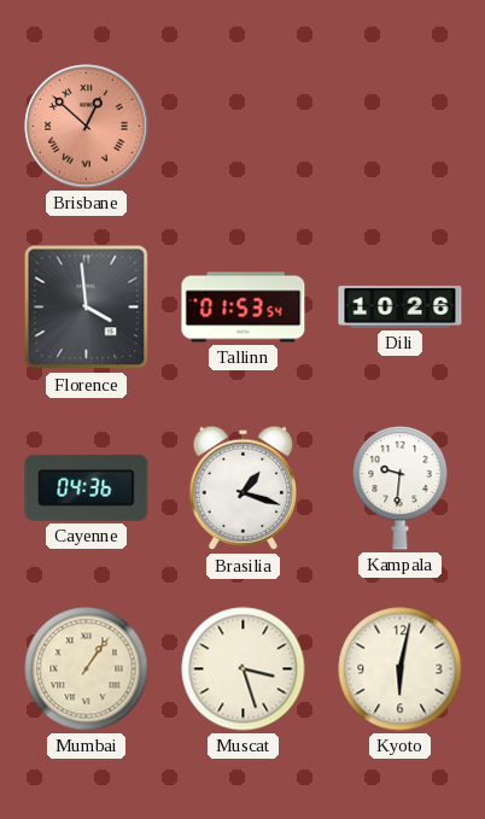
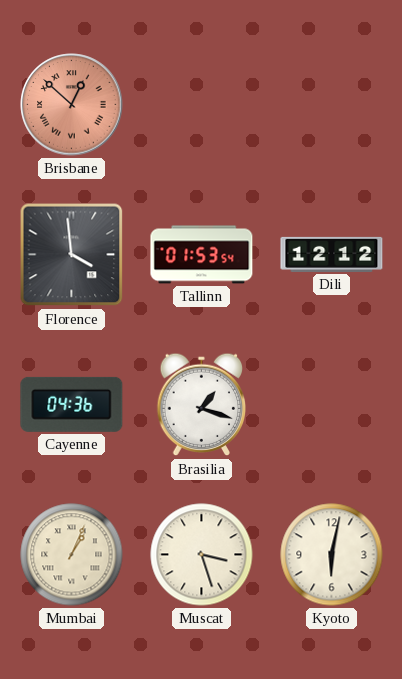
Dili: 10:26 -> 12:12
Kampala: 9:31 -> none
Mumbai: 1:06 -> 1:04
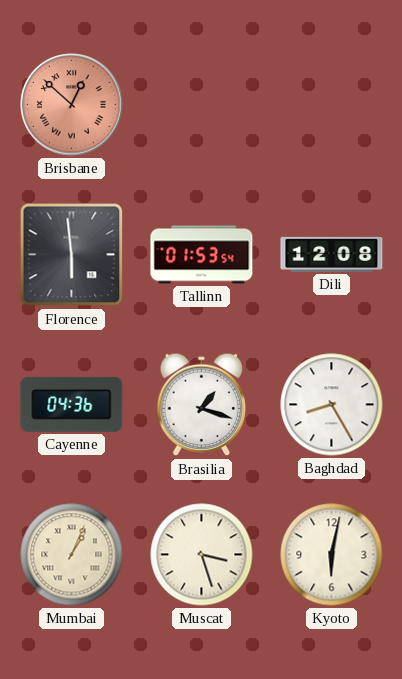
Florence: 3:59 -> 5:59
Dili: 12:12 -> 12:08
Baghdad: none -> 8:25
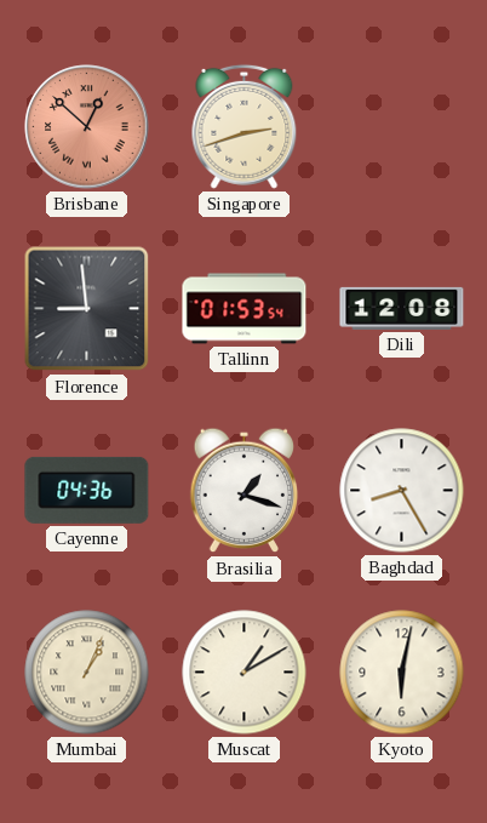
Singapore: none -> 2:42
Florence: 5:59 -> 8:59
Muscat: 3:27 -> 1:10
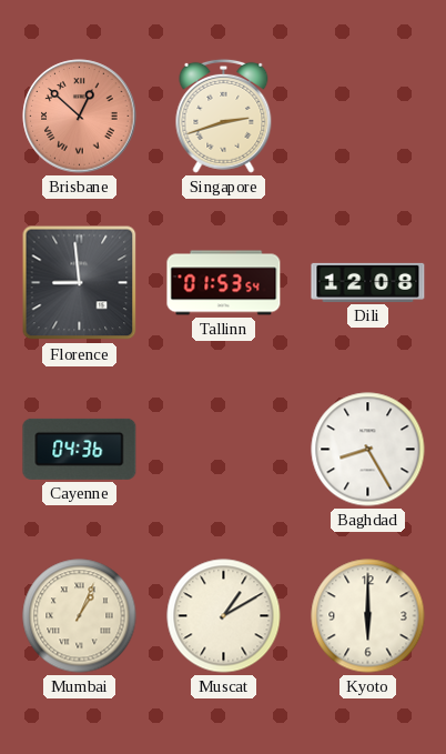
Brasilia: 1:18 -> none
Kyoto: 6:02 -> 6:00
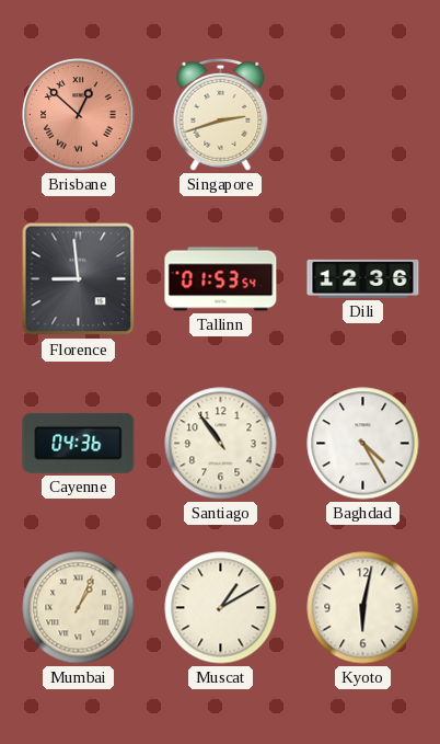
Dili: 12:08 -> 12:36
Santiago: none -> 10:54
Baghdad: 8:25 -> 4:25
Kyoto: 6:00 -> 6:02
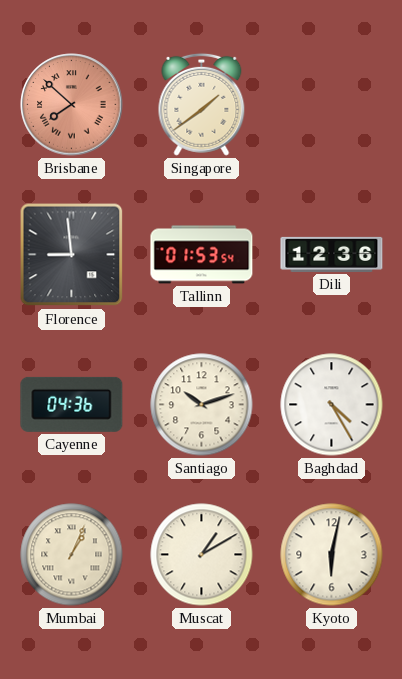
Brisbane: 12:52 -> 7:52
Singapore: 2:42 -> 1:39
Santiago: 10:54 -> 10:12
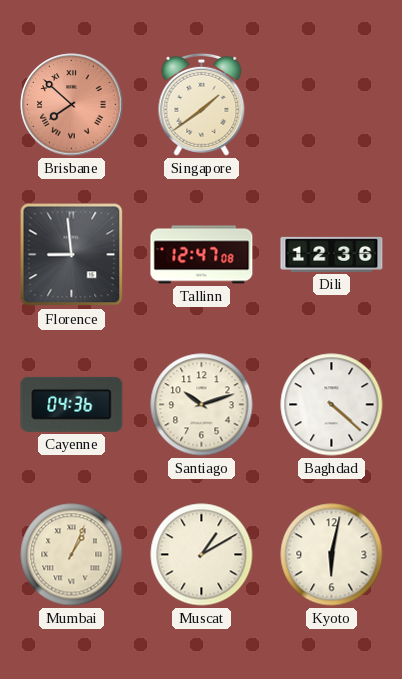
Tallinn: 01:53 -> 12:47
Baghdad: 4:25 -> 4:22
